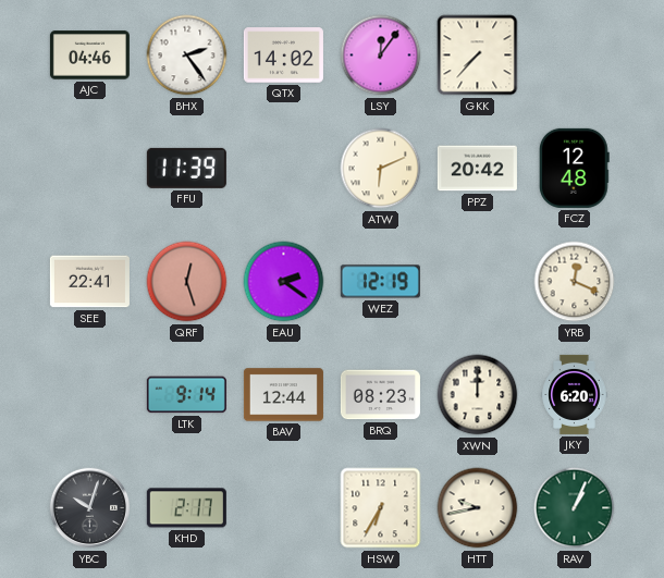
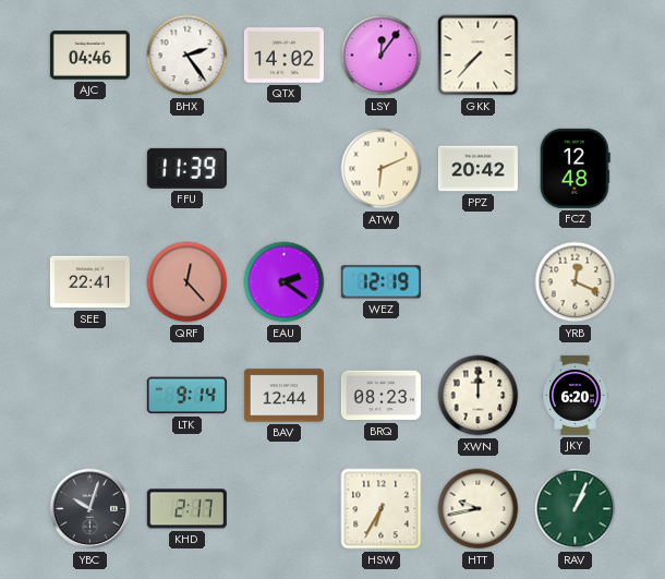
QRF: 12:27 -> 12:23
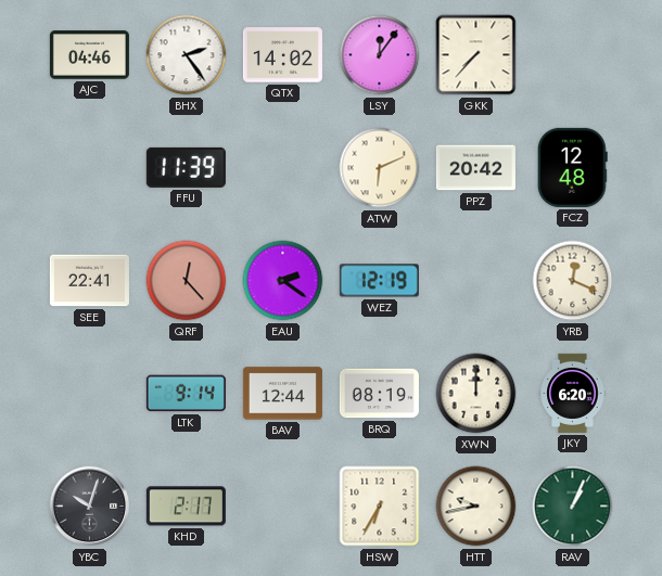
BRQ: 08:23 -> 08:19
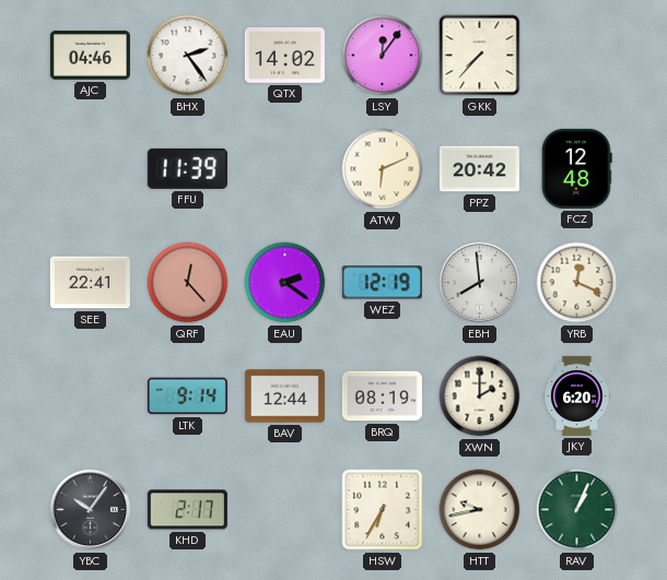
EBH: none -> 7:59
XWN: 12:00 -> 2:00
YBC: 10:03 -> 10:06
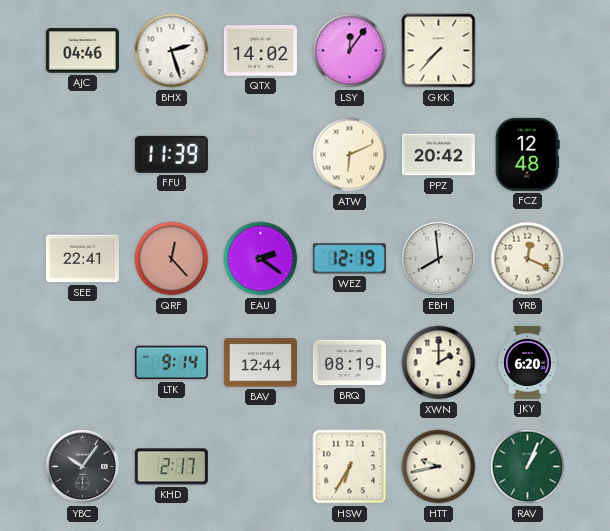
BHX: 2:24 -> 2:27
